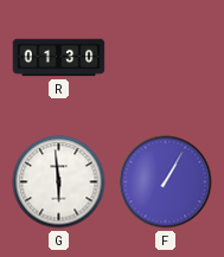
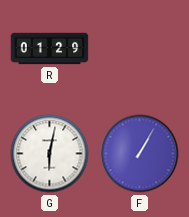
R: 01:30 -> 01:29
G: 5:59 -> 6:02
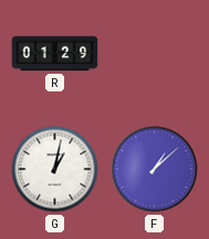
G: 6:02 -> 1:02
F: 1:05 -> 1:08
